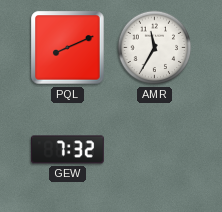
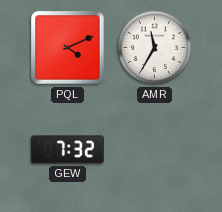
PQL: 8:11 -> 4:11
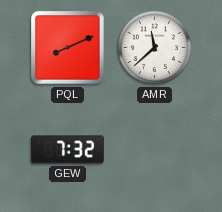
PQL: 4:11 -> 8:11
AMR: 11:35 -> 11:38
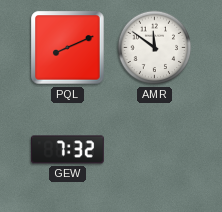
AMR: 11:38 -> 11:51
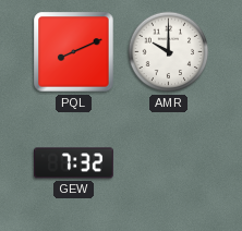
AMR: 11:51 -> 10:00
